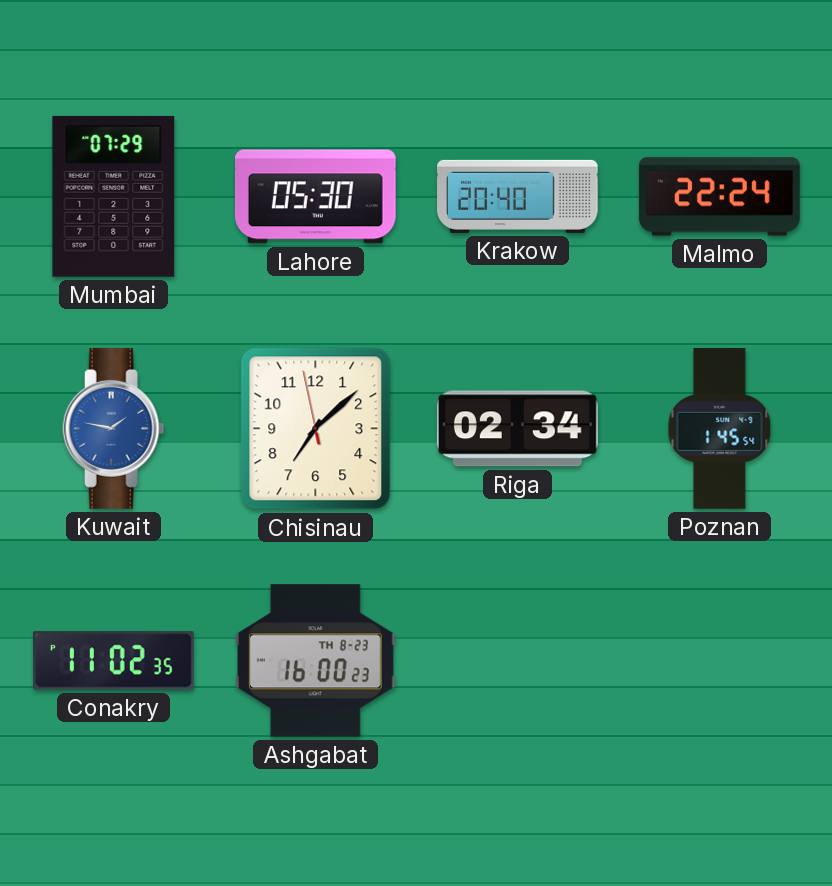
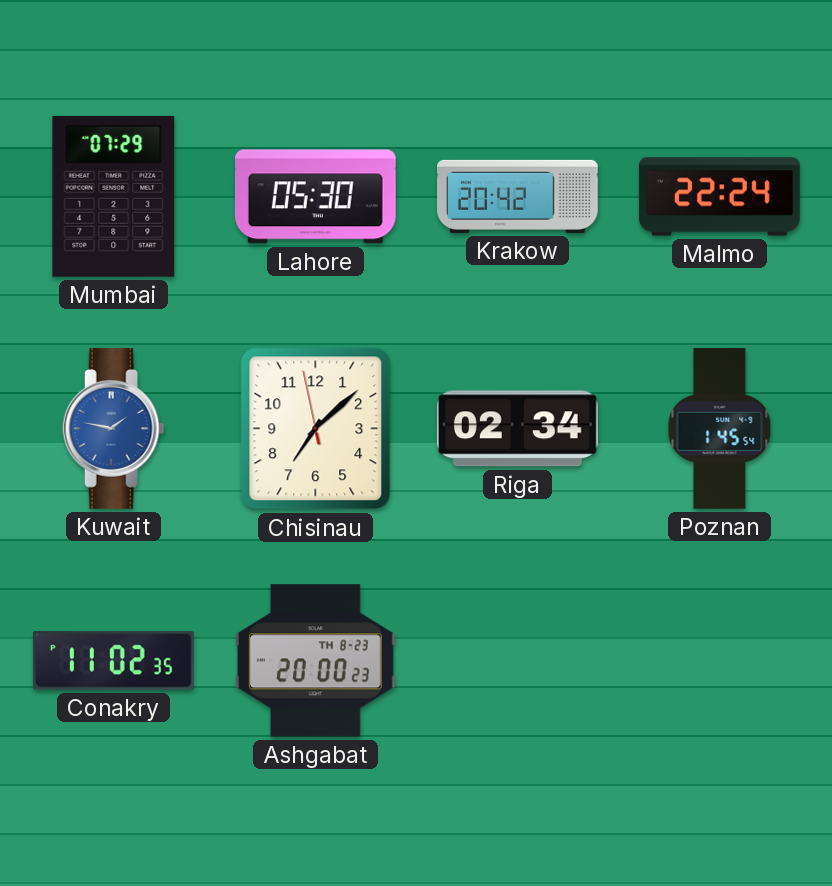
Krakow: 20:40 -> 20:42
Ashgabat: 16:00 -> 20:00
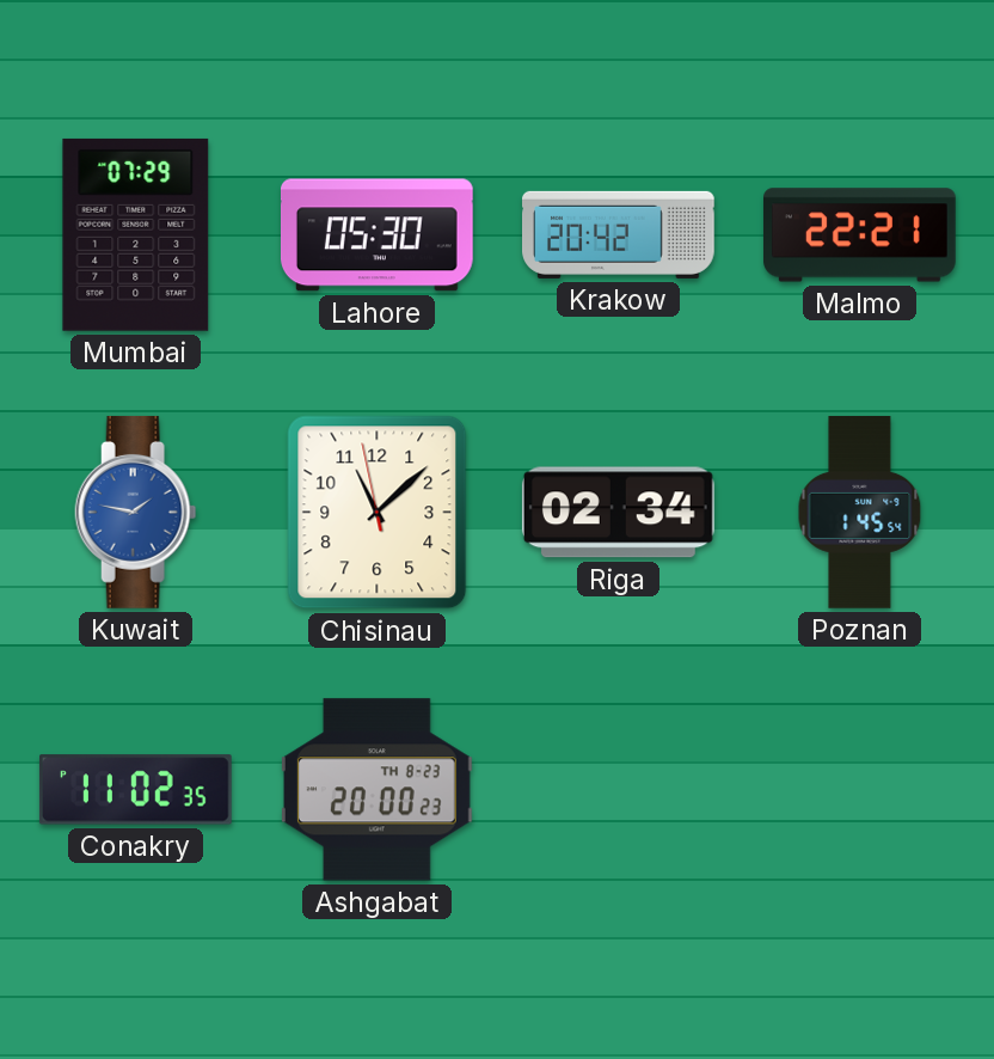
Malmo: 22:24 -> 22:21
Chisinau: 7:07 -> 11:07
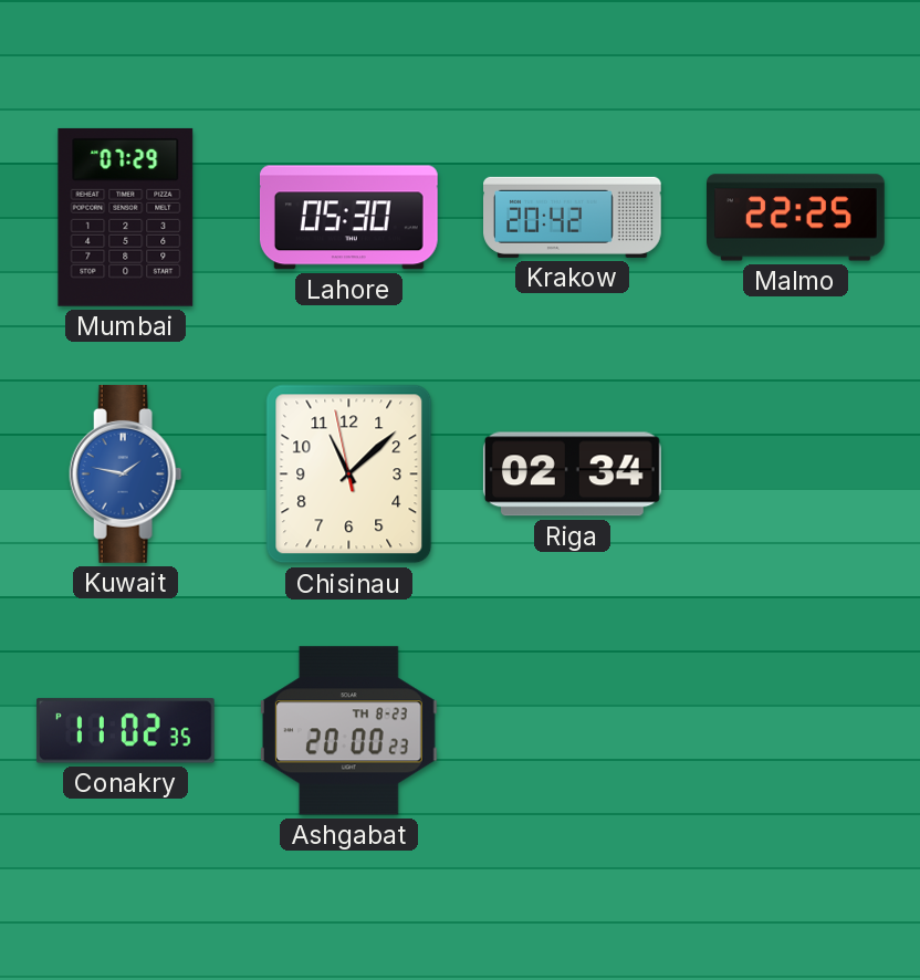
Malmo: 22:21 -> 22:25
Poznan: 1:45 -> none
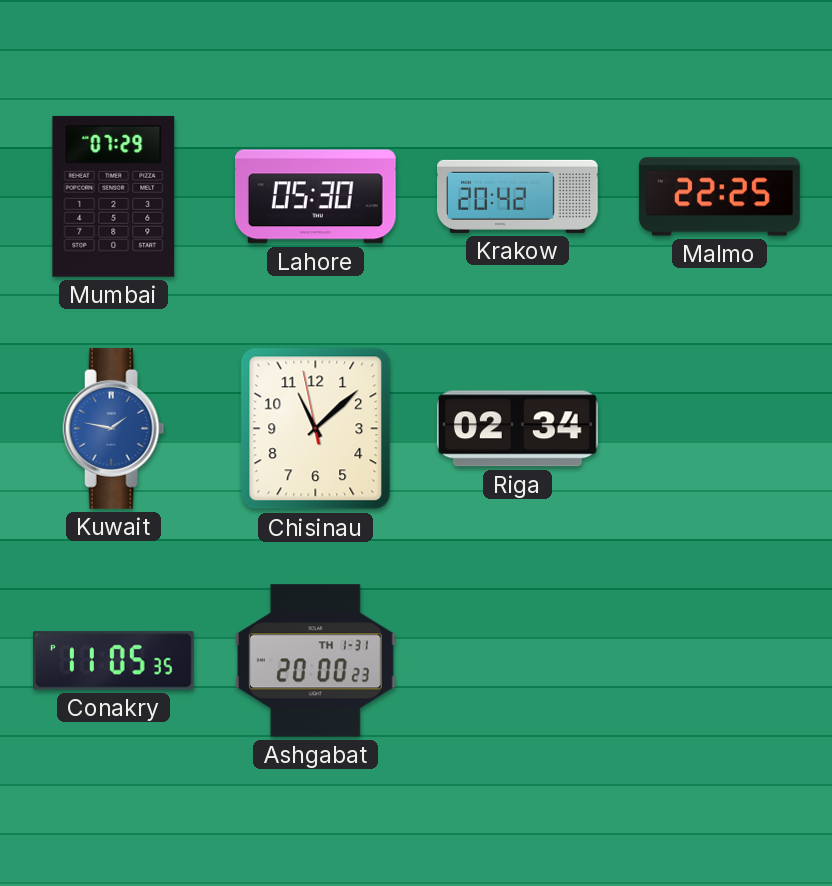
Conakry: 11:02 -> 11:05
Ashgabat date: TH 8-23 -> TH 1-31
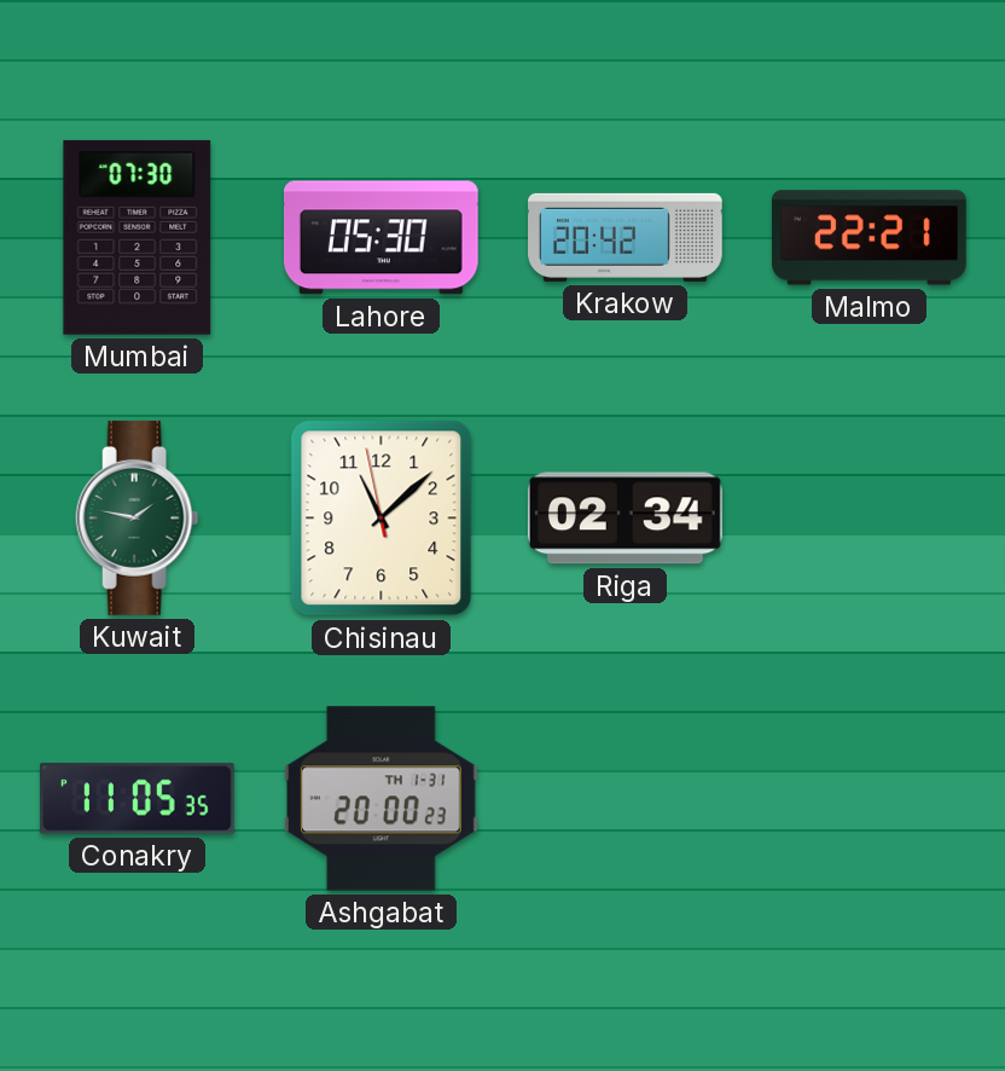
Mumbai: 07:29 -> 07:30
Malmo: 22:25 -> 22:21
Kuwait dial: blue -> green
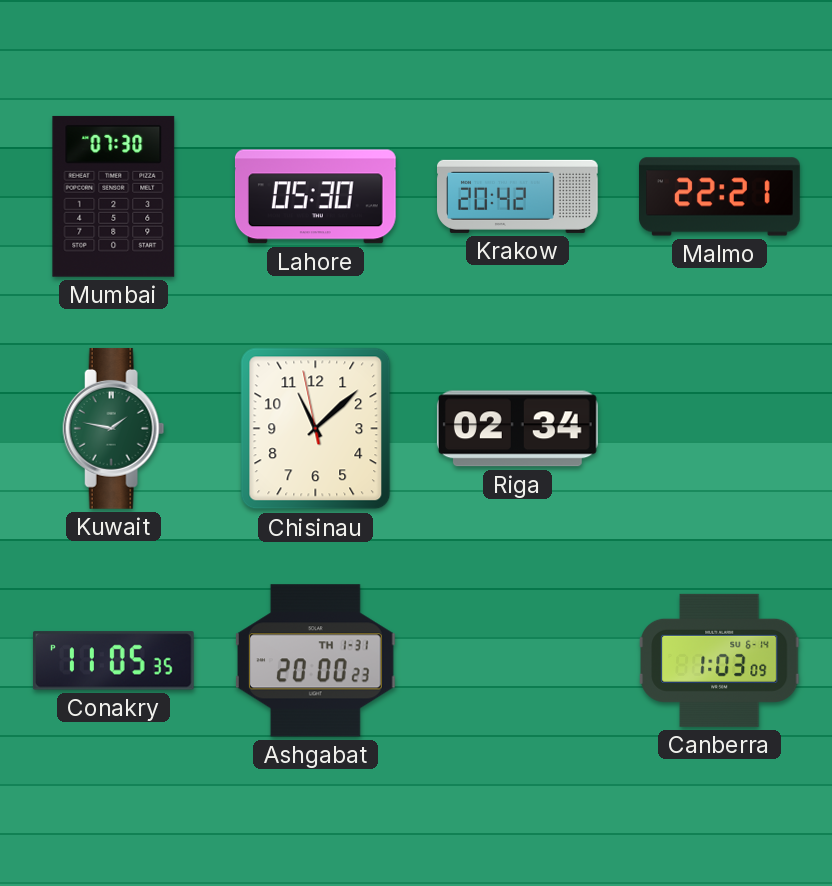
Canberra: none -> 1:03
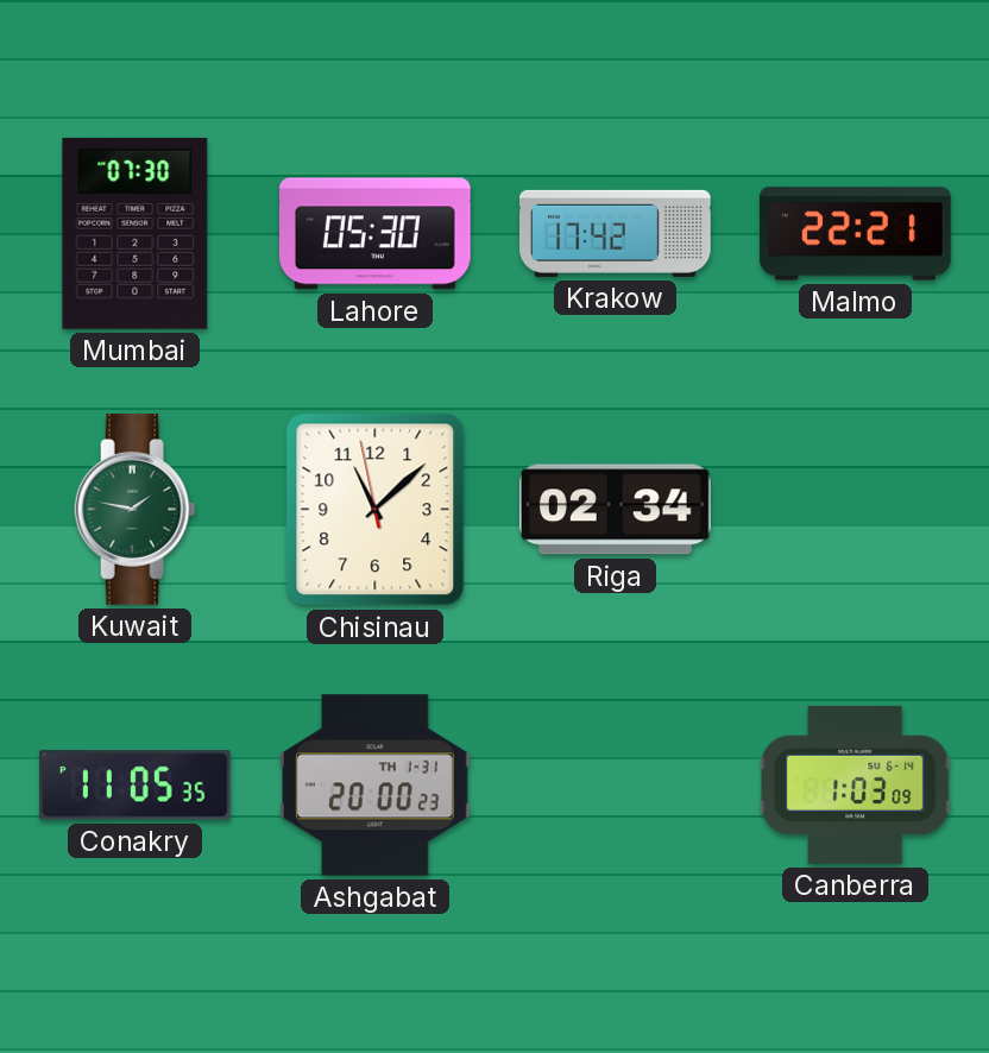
Krakow: 20:42 -> 17:42
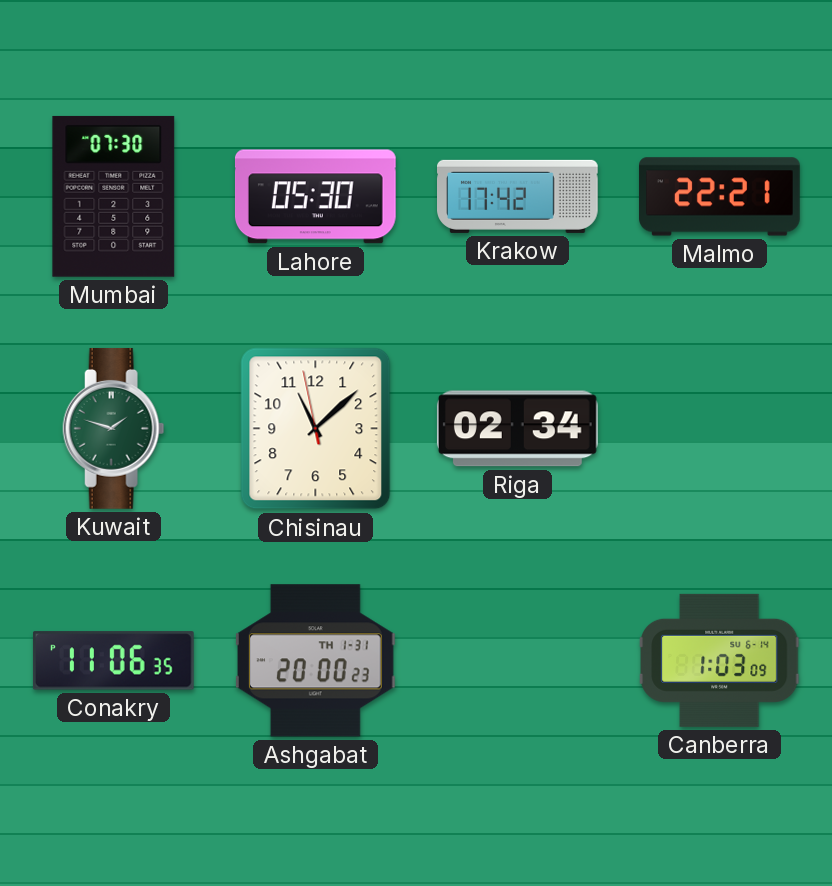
Kuwait: 1:47 -> 1:48
Conakry: 11:05 -> 11:06
